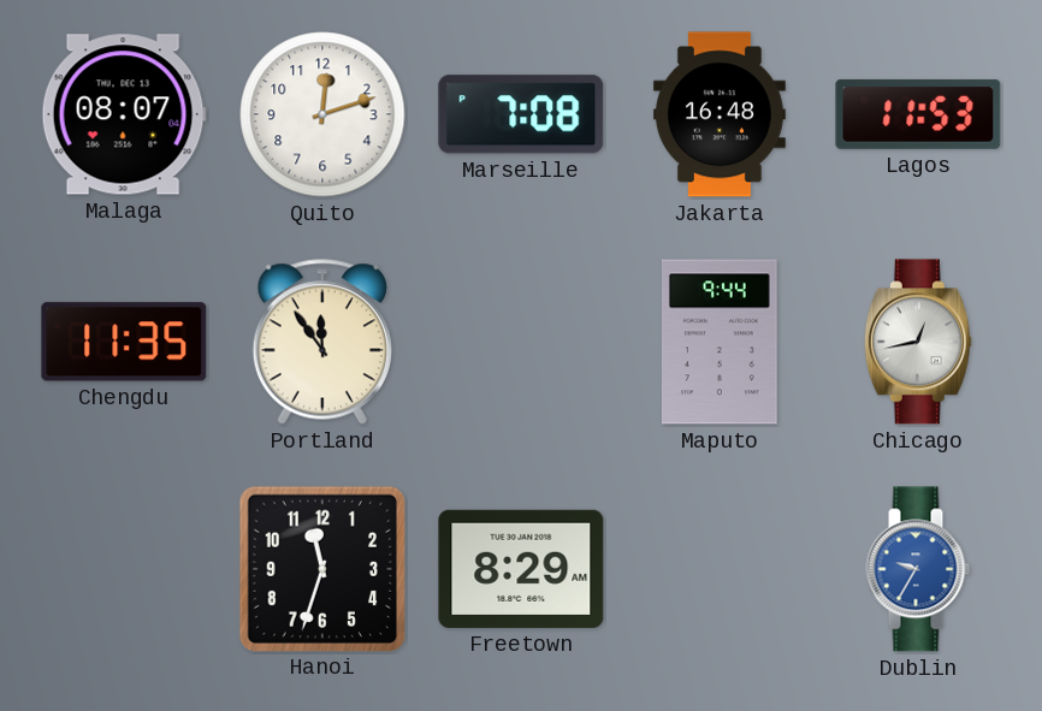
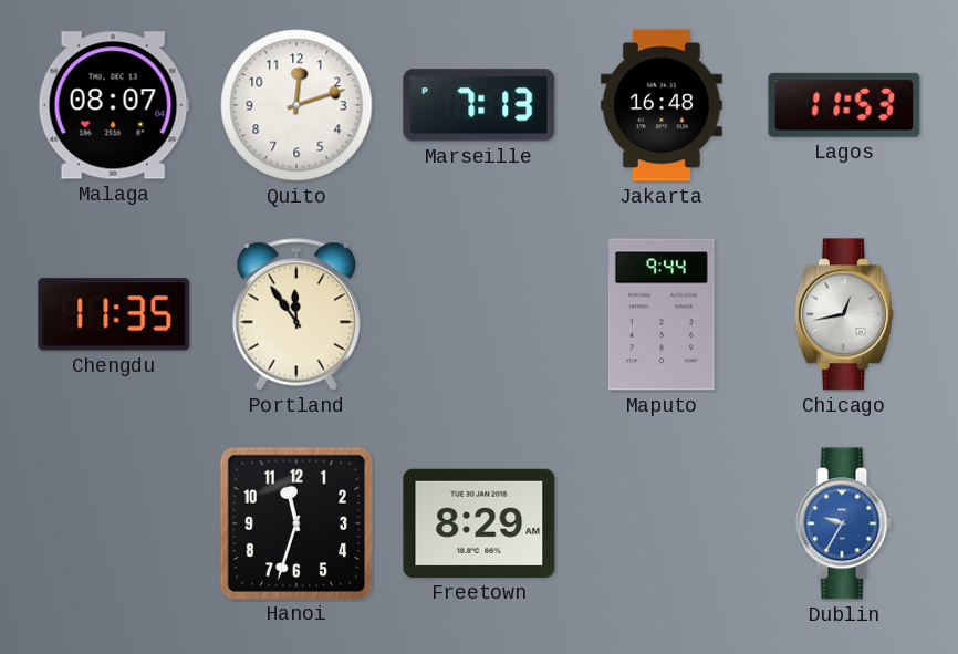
Marseille: 7:08 -> 7:13
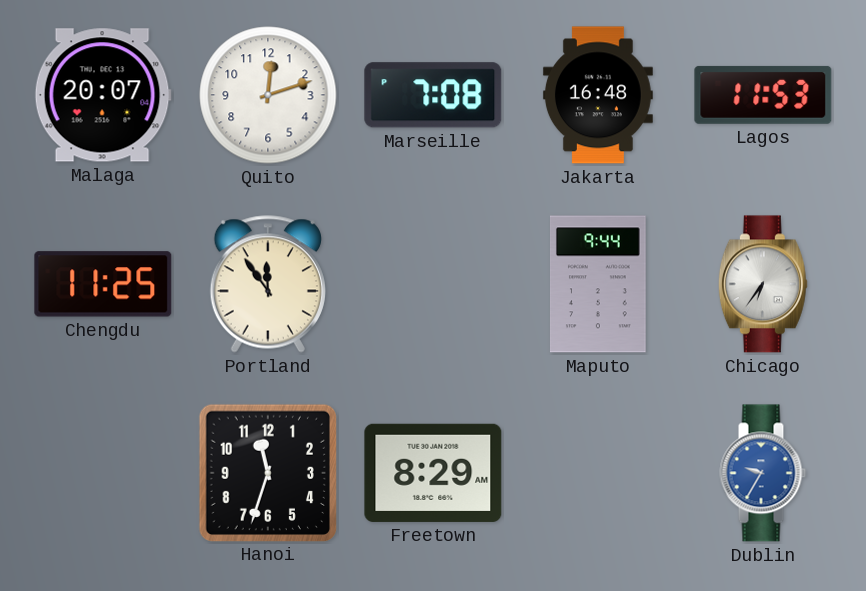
Malaga: 08:07 -> 20:07
Marseille: 7:13 -> 7:08
Chengdu: 11:35 -> 11:25
Chicago: 12:43 -> 6:36
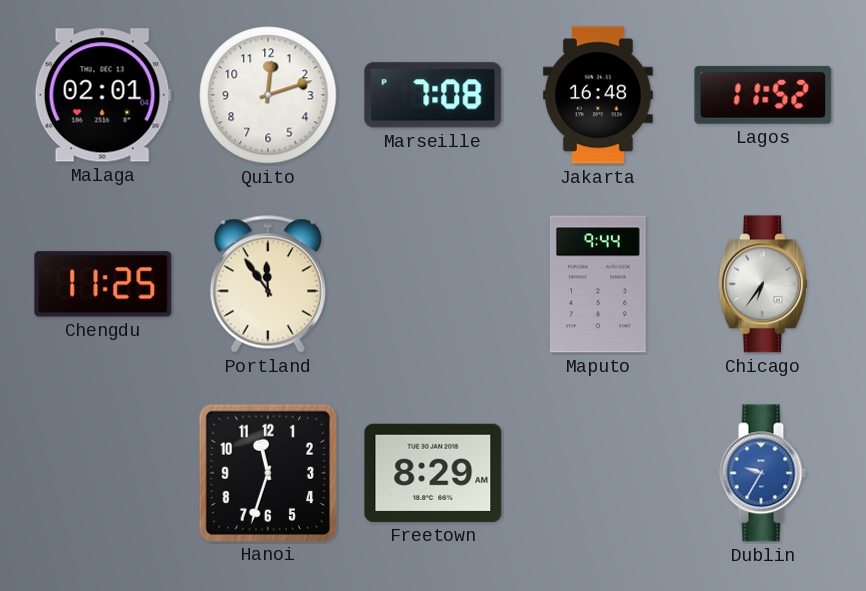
Malaga: 20:07 -> 02:01
Lagos: 11:53 -> 11:52
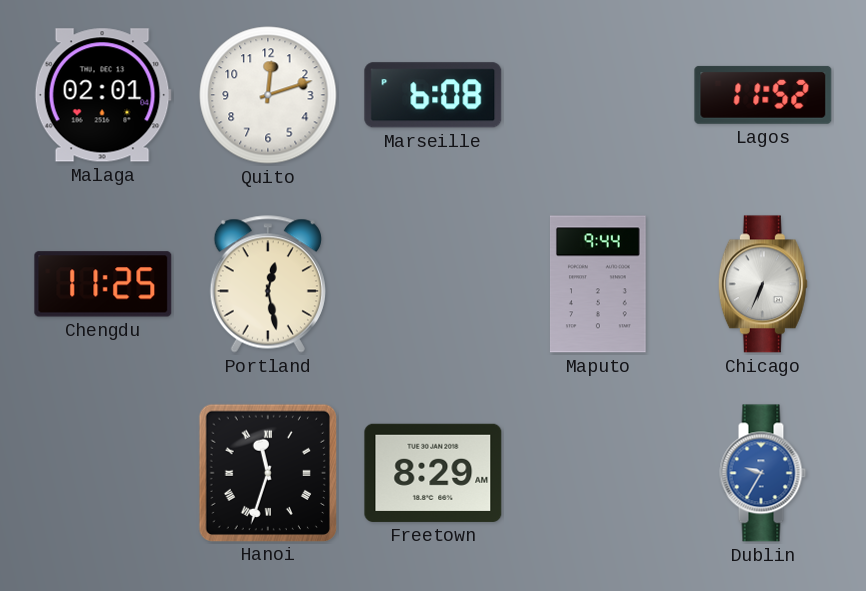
Marseille: 7:08 -> 6:08
Jakarta: 16:48 -> none
Portland: 11:54 -> 12:28
Chicago: 6:36 -> 6:34
Hanoi numerals: Arabic -> Roman
